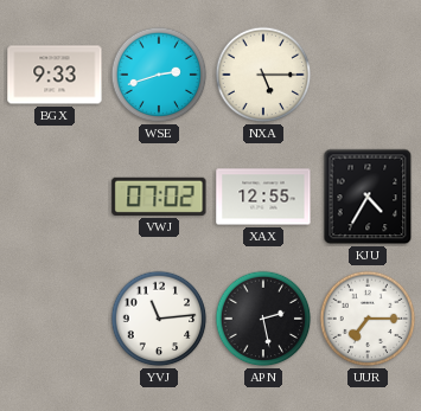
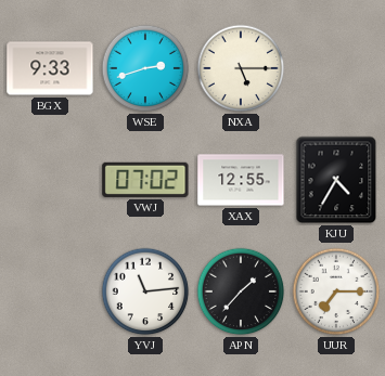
APN: 2:28 -> 1:37
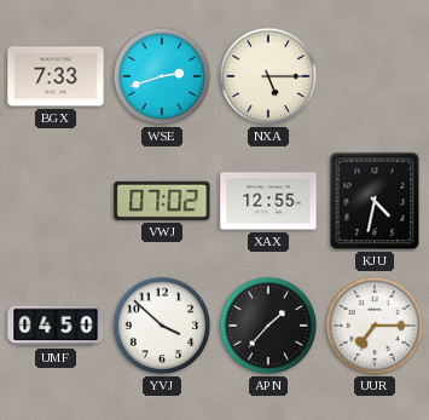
BGX: 9:33 -> 7:33
KJU: 4:35 -> 4:32
UMF: none -> 04:50
YVJ: 11:14 -> 3:52
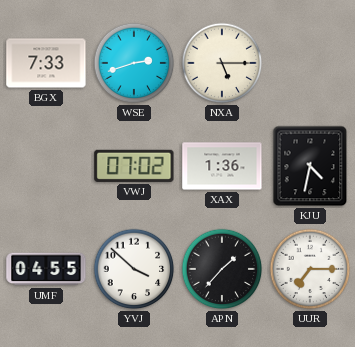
XAX: 12:55 -> 1:36
UMF: 04:50 -> 04:55
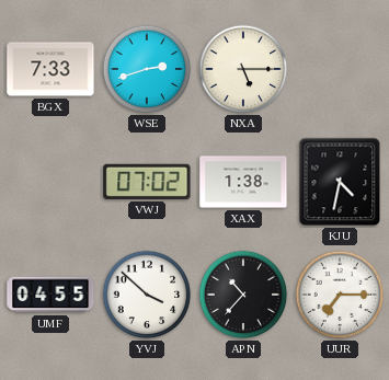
XAX: 1:36 -> 1:38
APN: 1:37 -> 10:37
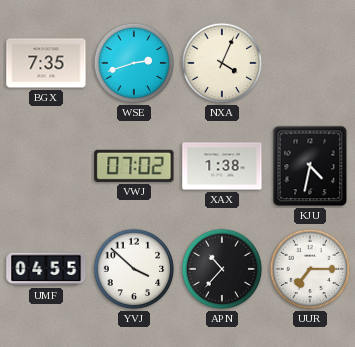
BGX: 7:33 -> 7:35
NXA: 5:15 -> 4:04
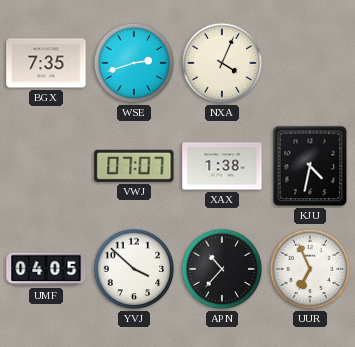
VWJ: 07:02 -> 07:07
UMF: 04:55 -> 04:05
UUR: 7:15 -> 6:56
